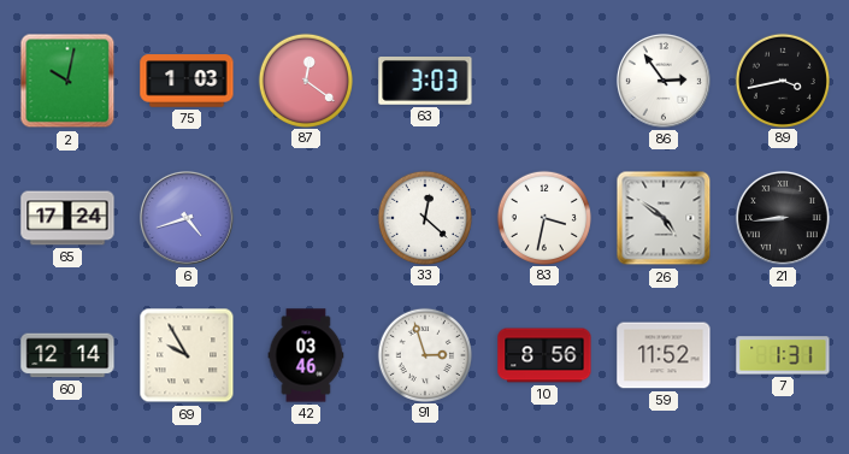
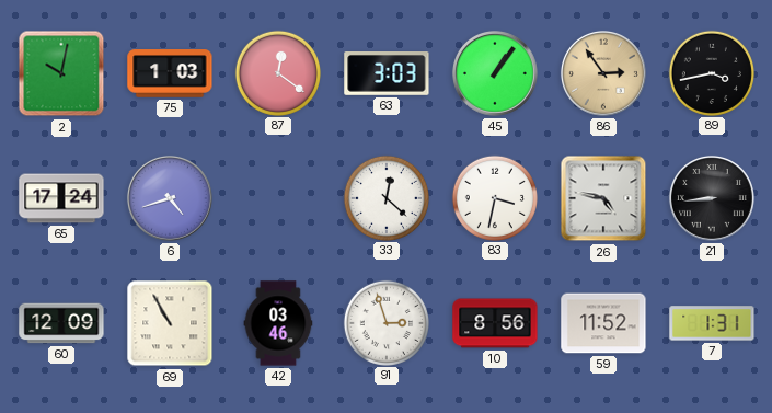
45: none -> 1:06
86 dial: white -> champagne
26: 4:51 -> 4:47
60: 12:14 -> 12:09
69: 9:55 -> 10:55
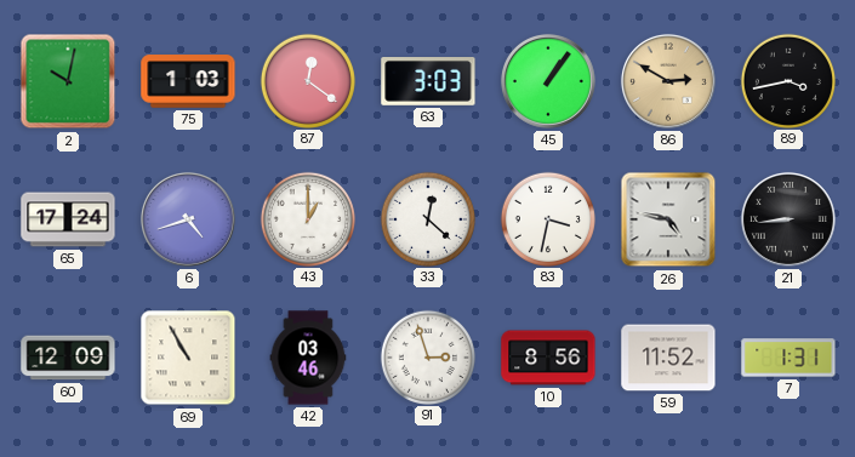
86: 2:54 -> 2:50
43: none -> 1:00
